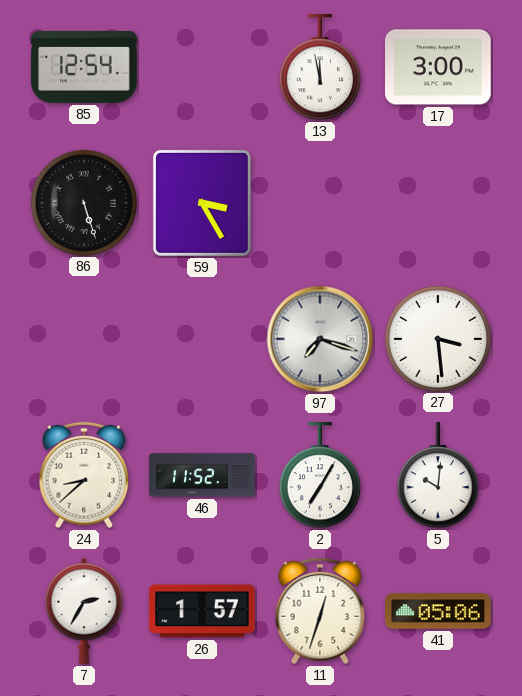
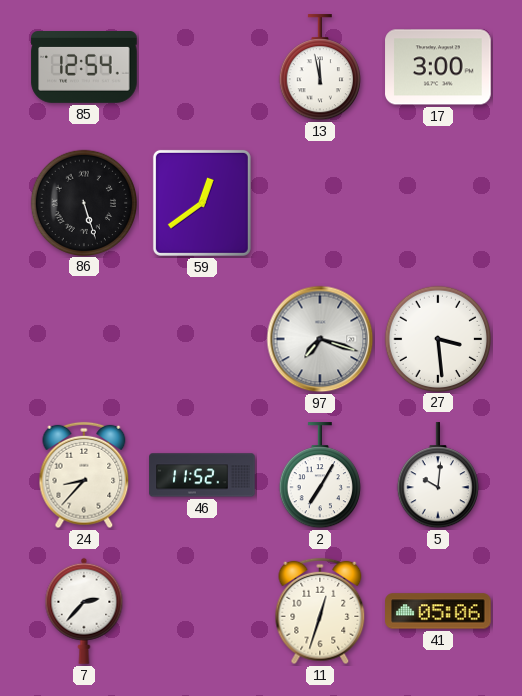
59: 3:25 -> 12:39
24: 8:38 -> 8:37
7: 2:35 -> 2:37
26: 1:57 -> none
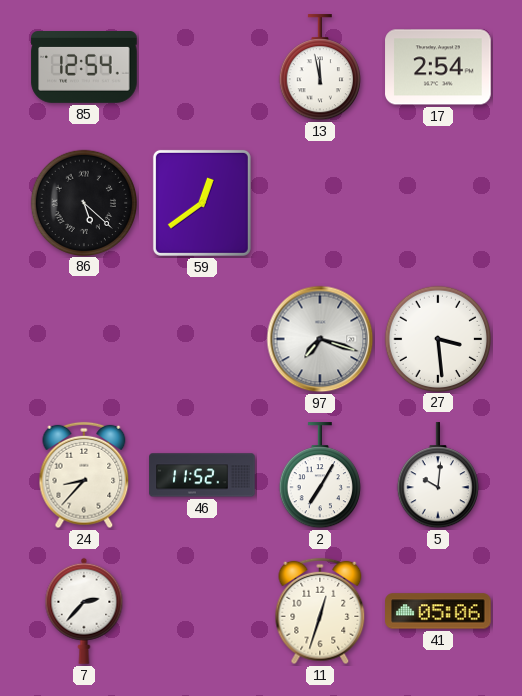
17: 3:00 -> 2:54
86: 5:27 -> 5:22
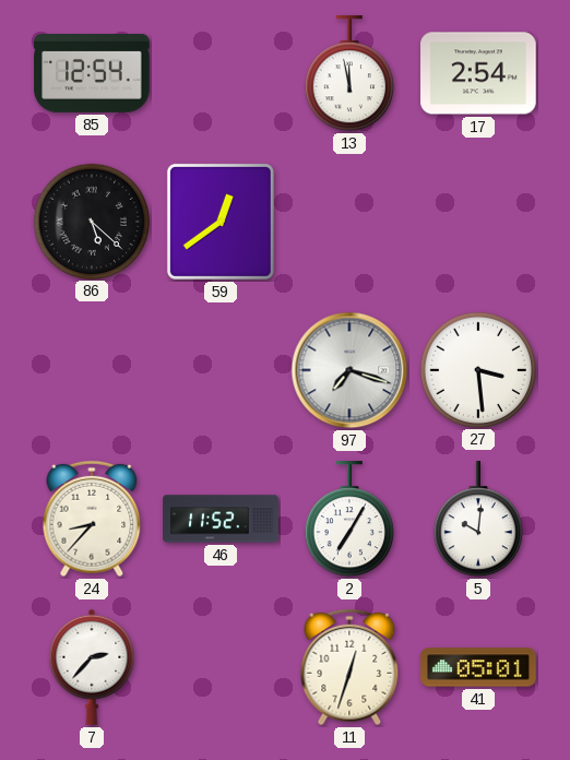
41: 05:06 -> 05:01
